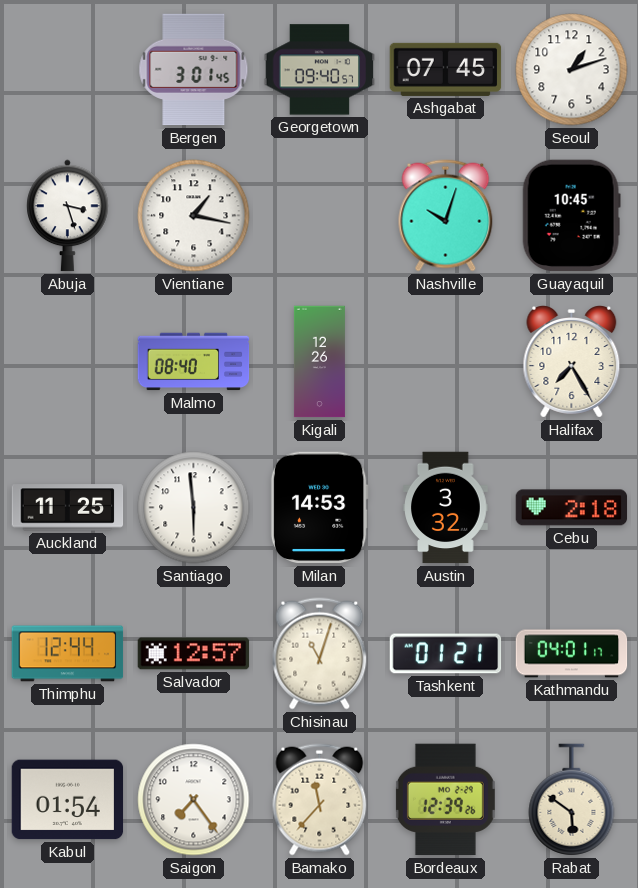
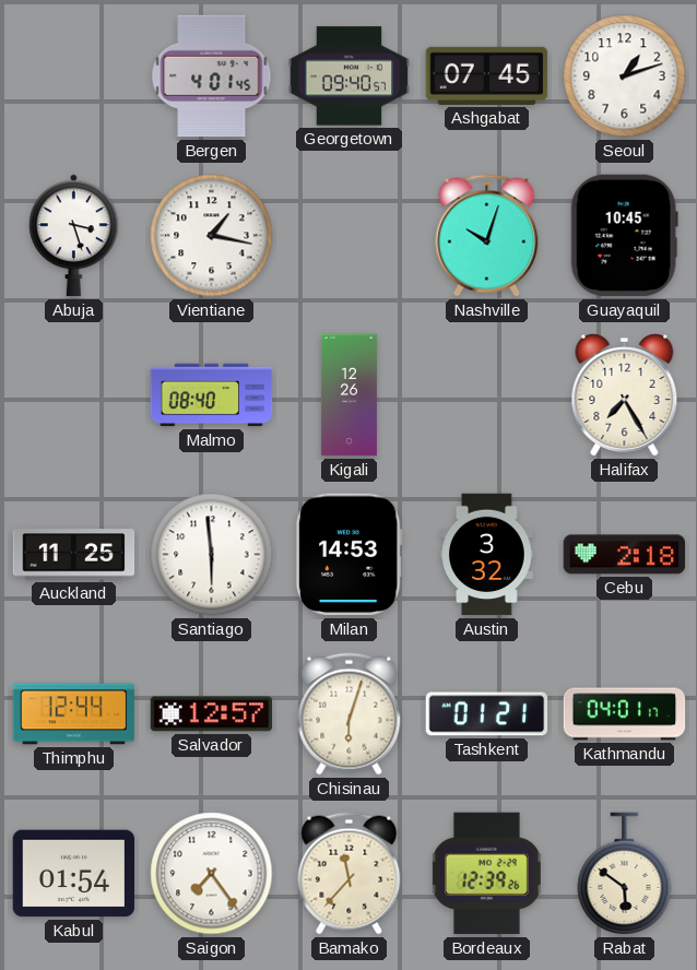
Bergen: 3:01 -> 4:01
Chisinau: 11:03 -> 6:03
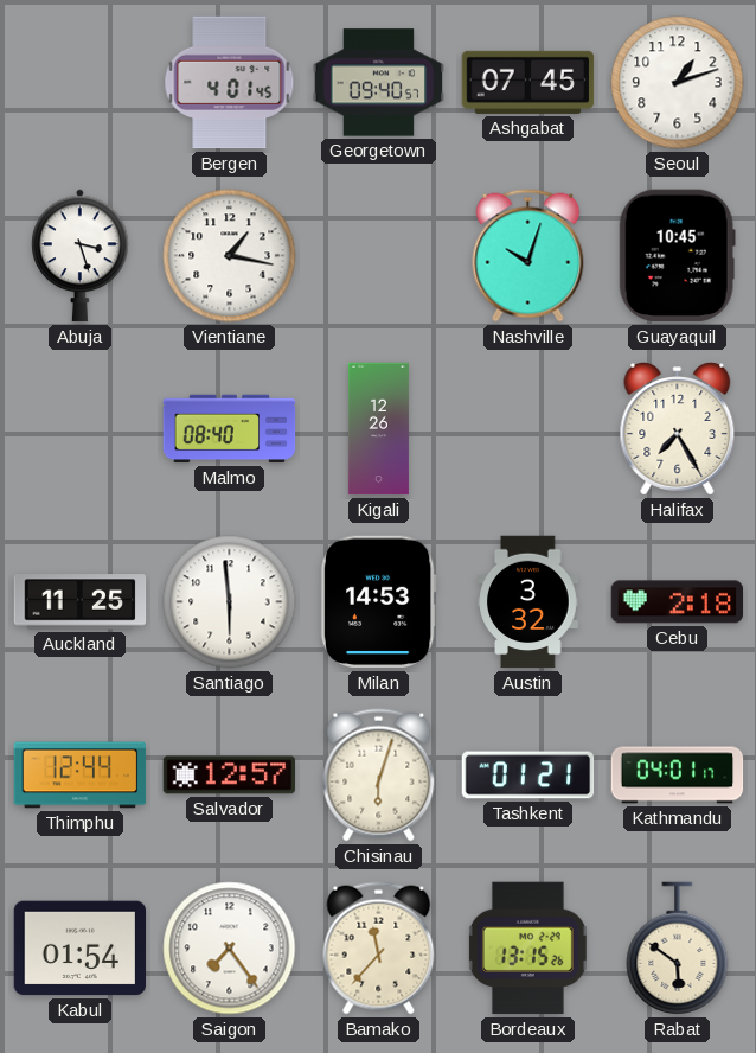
Bordeaux: 12:39 -> 13:15
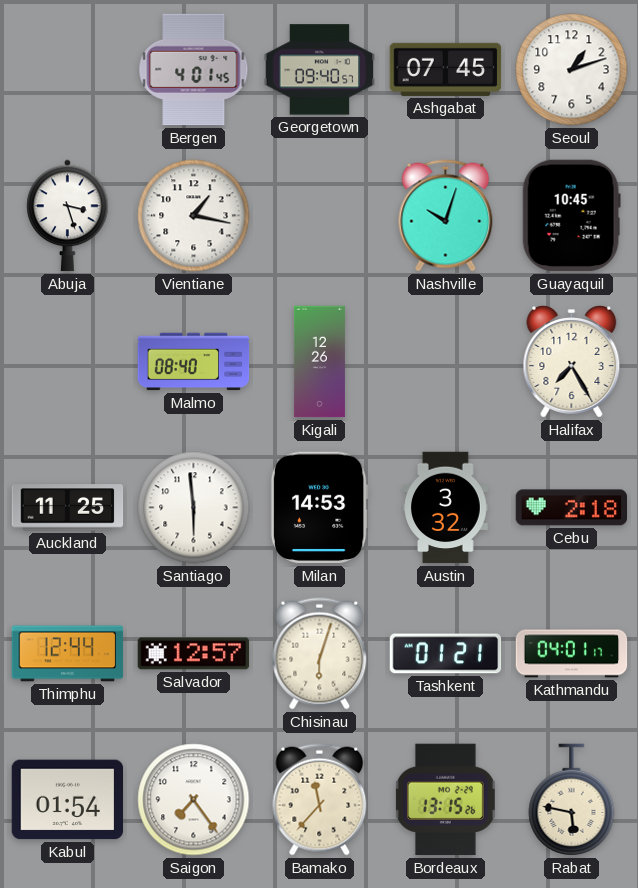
Rabat: 5:51 -> 5:47
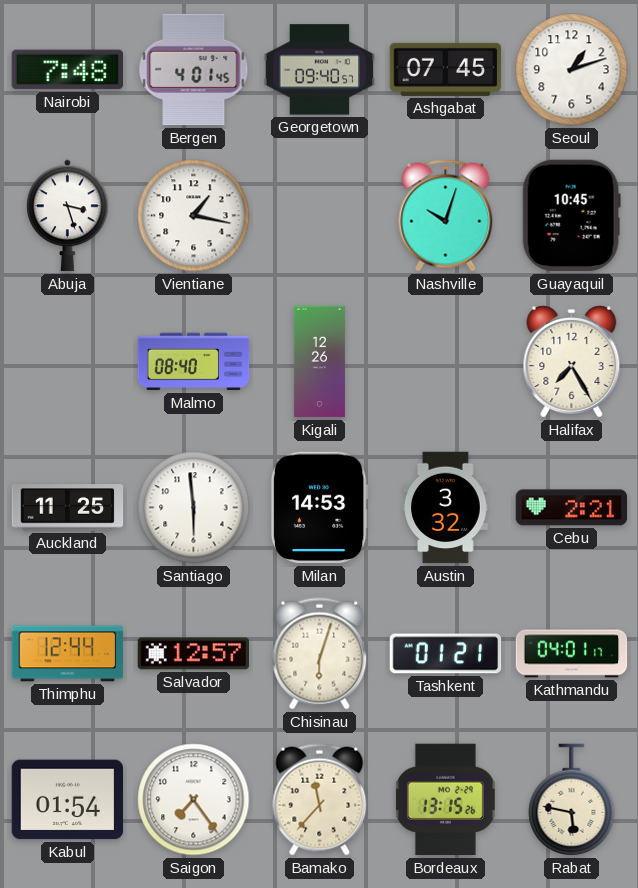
Nairobi: none -> 7:48
Cebu: 2:18 -> 2:21
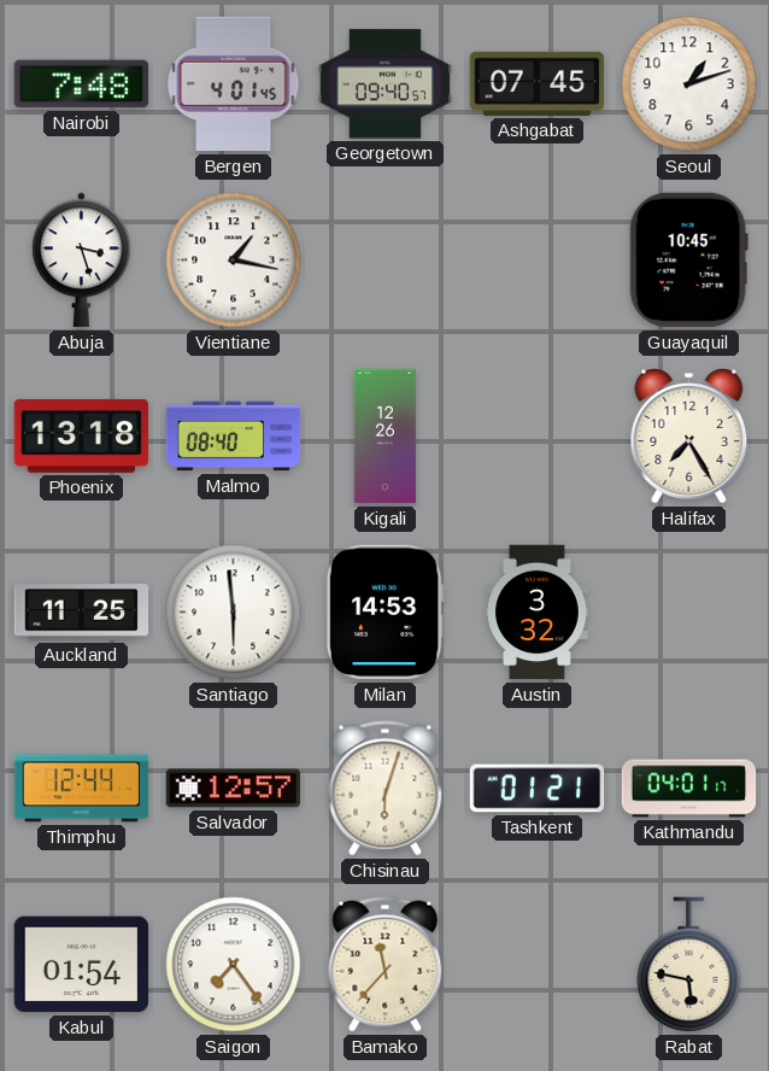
Nashville: 10:03 -> none
Phoenix: none -> 13:18
Cebu: 2:21 -> none
Bordeaux: 13:15 -> none
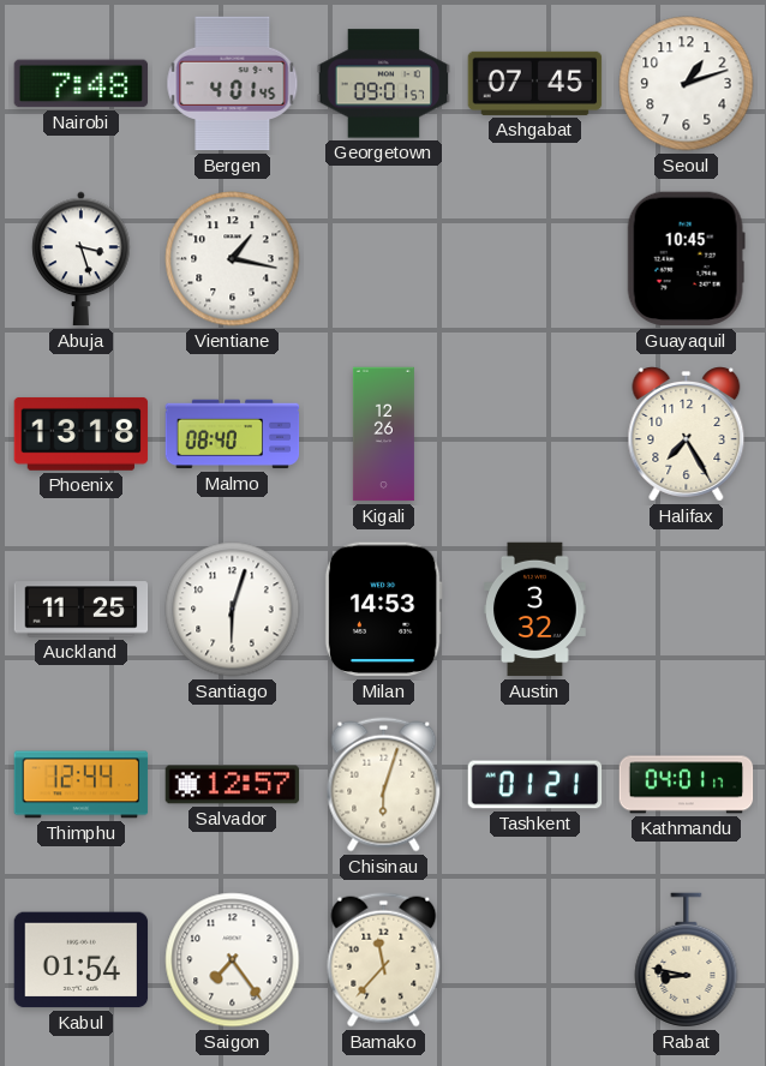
Georgetown: 09:40 -> 09:01
Santiago: 5:59 -> 6:03
Rabat: 5:47 -> 8:47
